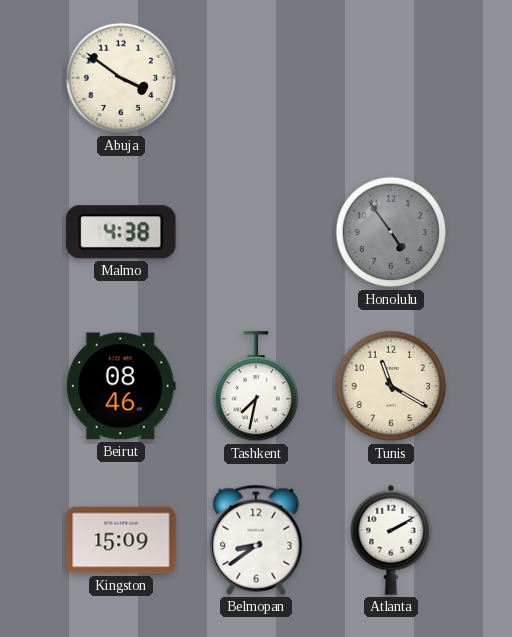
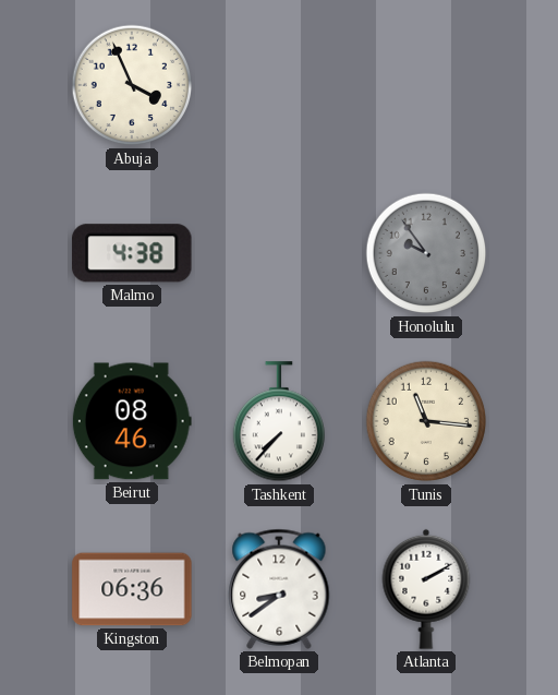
Abuja: 3:51 -> 3:56
Honolulu: 4:54 -> 9:54
Tashkent: 7:32 -> 7:37
Tunis: 11:20 -> 11:16
Kingston: 15:09 -> 06:36
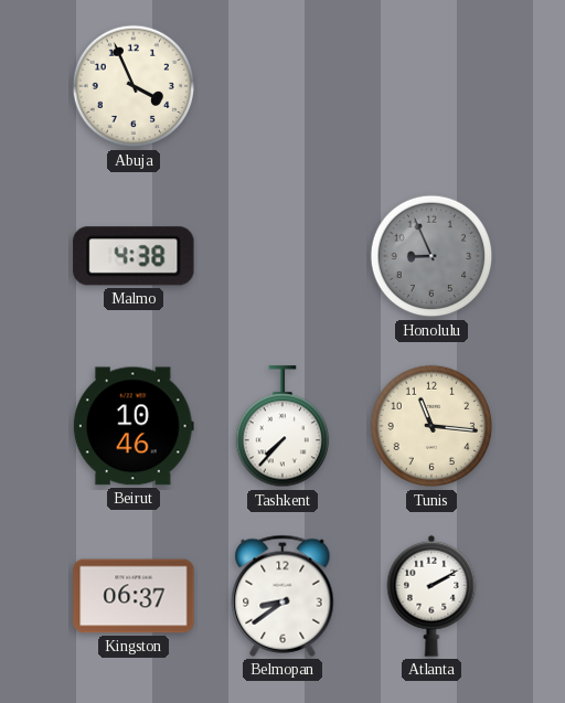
Honolulu: 9:54 -> 8:56
Beirut: 08:46 -> 10:46
Kingston: 06:36 -> 06:37
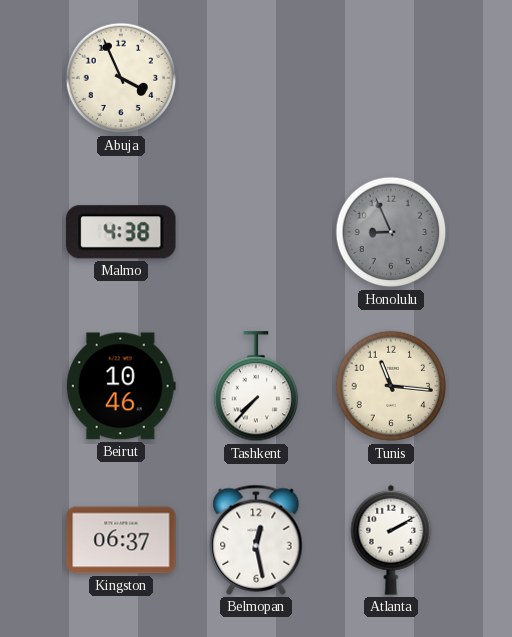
Belmopan: 8:39 -> 12:28
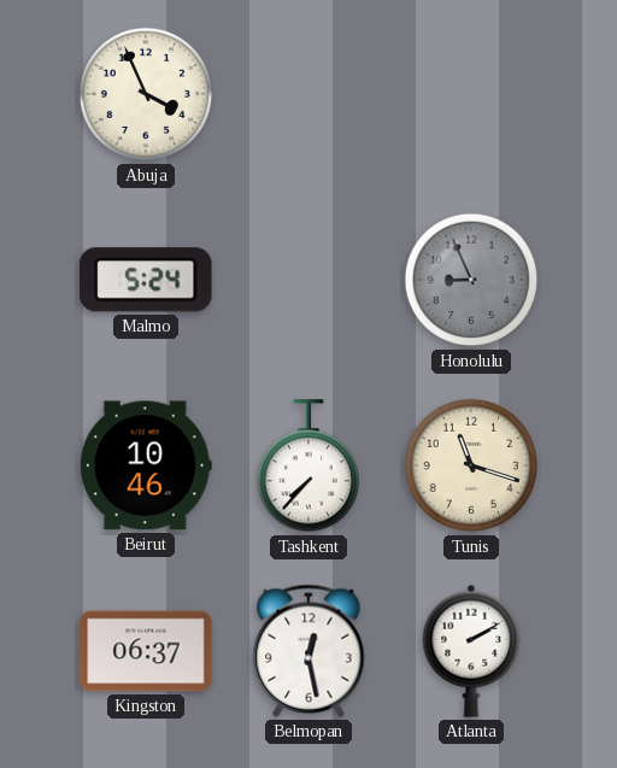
Malmo: 4:38 -> 5:24
Tunis: 11:16 -> 11:18
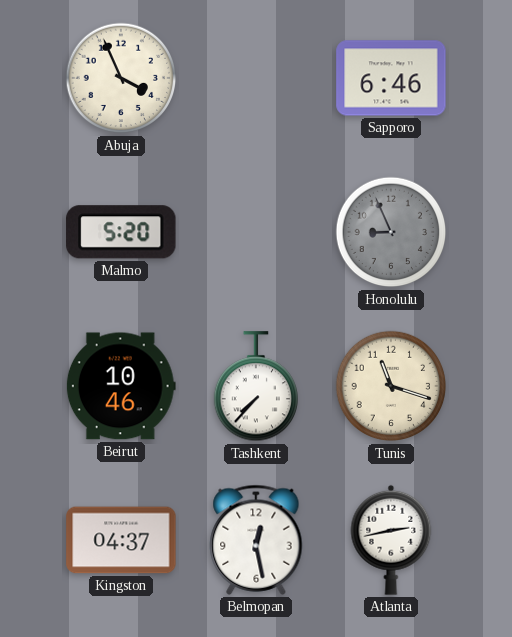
Sapporo: none -> 6:46
Malmo: 5:24 -> 5:20
Kingston: 06:37 -> 04:37
Atlanta: 2:10 -> 2:43
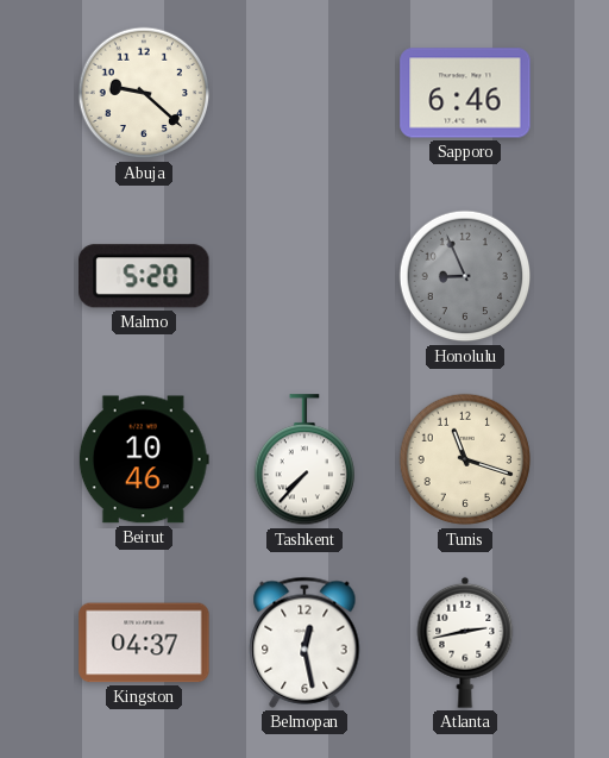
Abuja: 3:56 -> 9:22
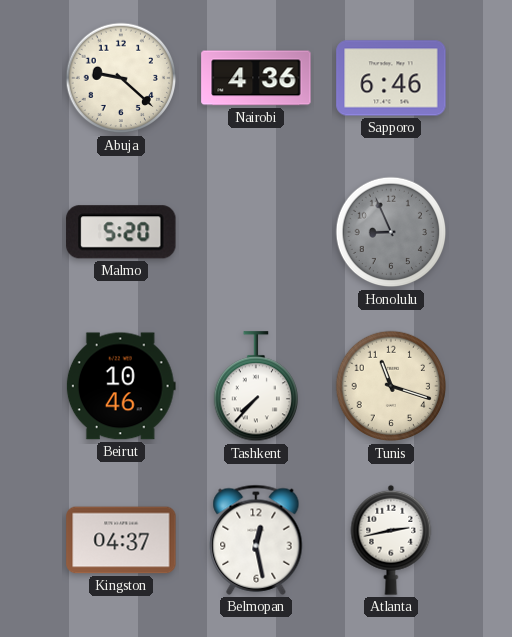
Nairobi: none -> 4:36
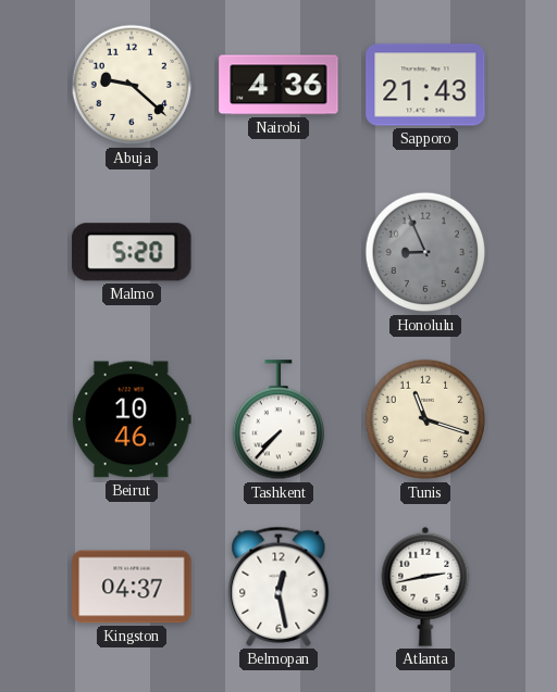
Sapporo: 6:46 -> 21:43
